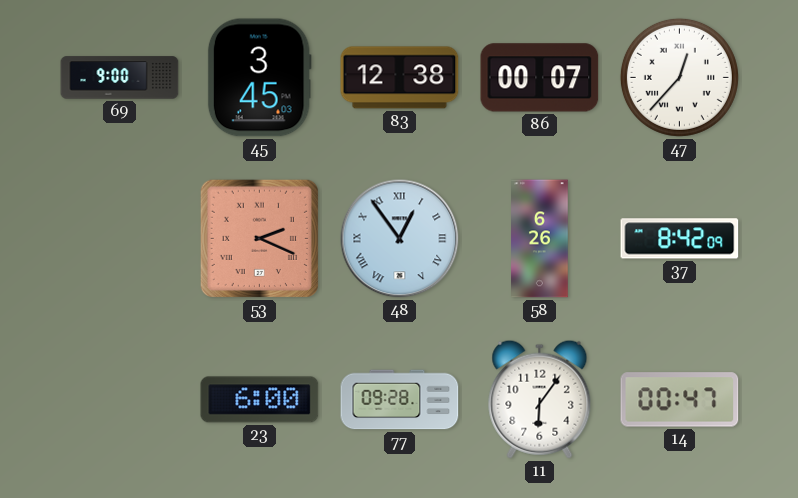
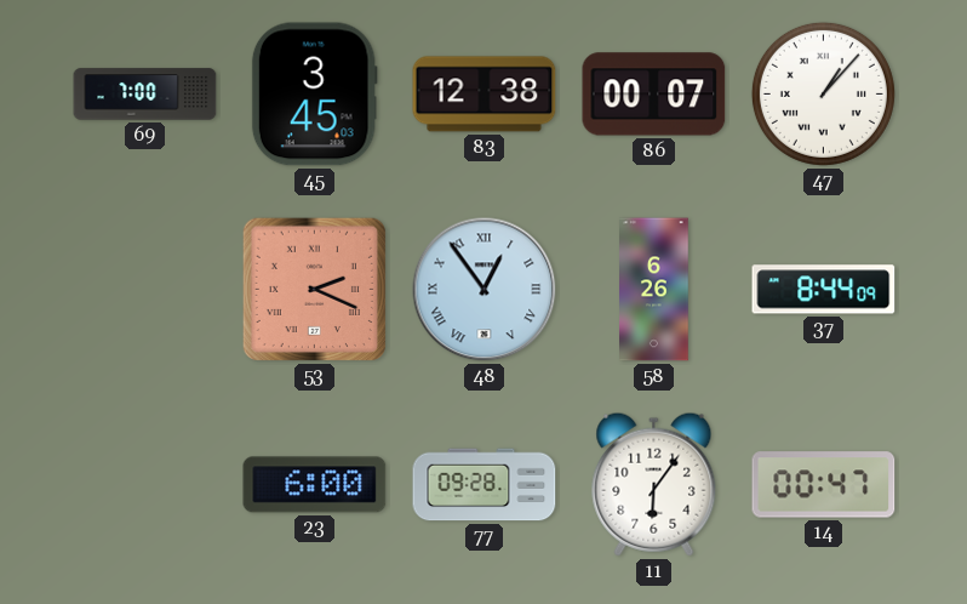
69: 9:00 -> 7:00
47: 12:37 -> 1:07
37: 8:42 -> 8:44
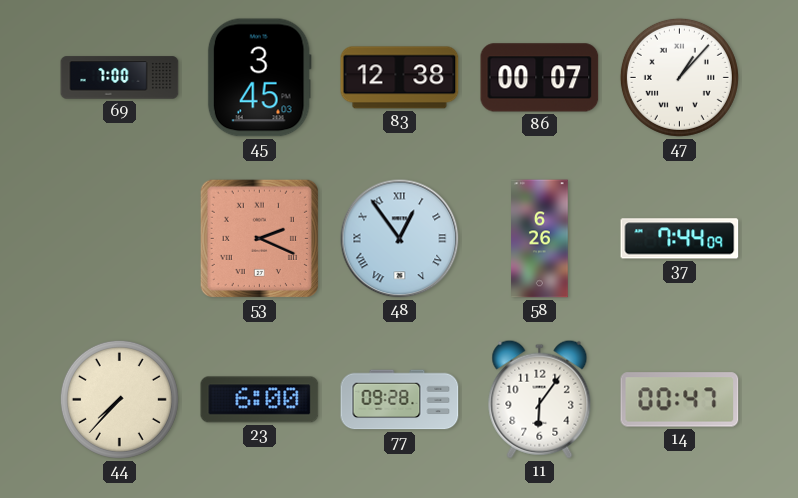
37: 8:44 -> 7:44
44: none -> 7:37
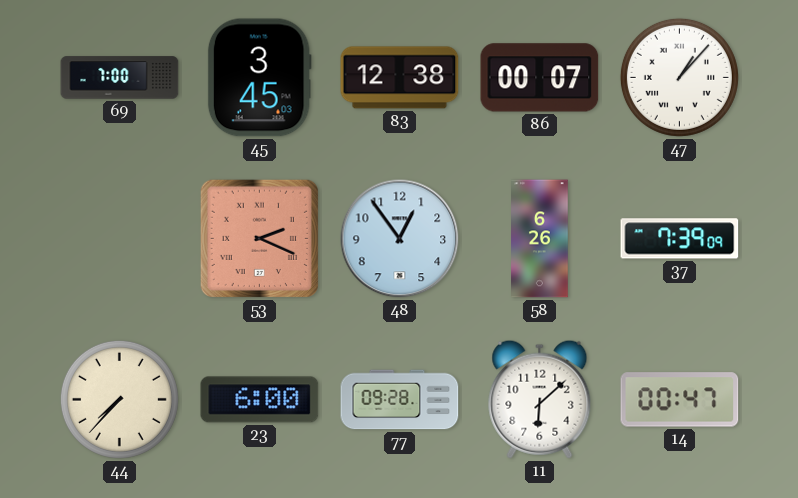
48 numerals: Roman -> Arabic
37: 7:44 -> 7:39
11: 6:06 -> 6:08
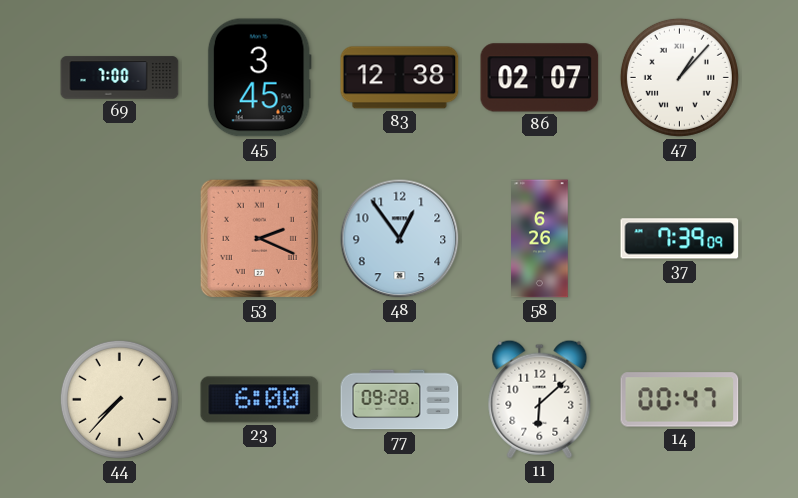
86: 00:07 -> 02:07
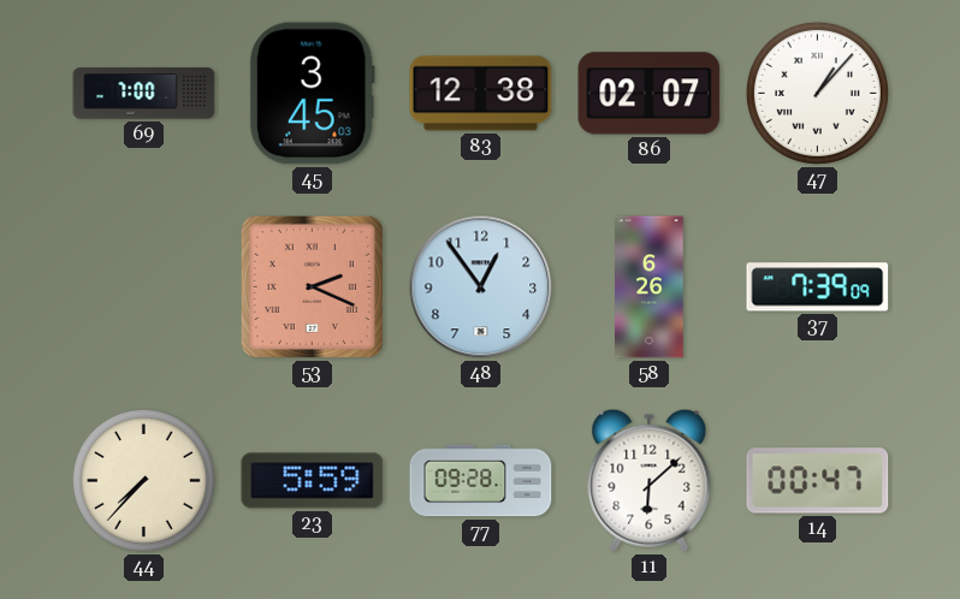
23: 6:00 -> 5:59
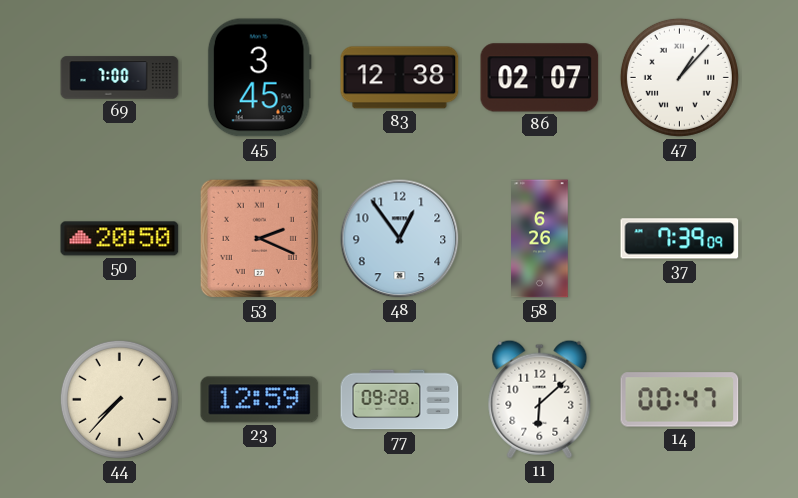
50: none -> 20:50
23: 5:59 -> 12:59
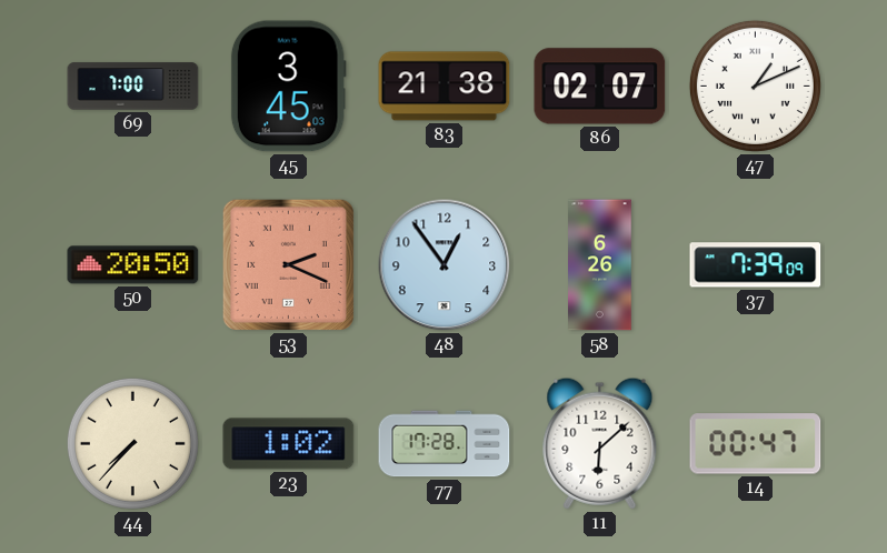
83: 12:38 -> 21:38
47: 1:07 -> 1:11
23: 12:59 -> 1:02
77: 09:28 -> 17:28
